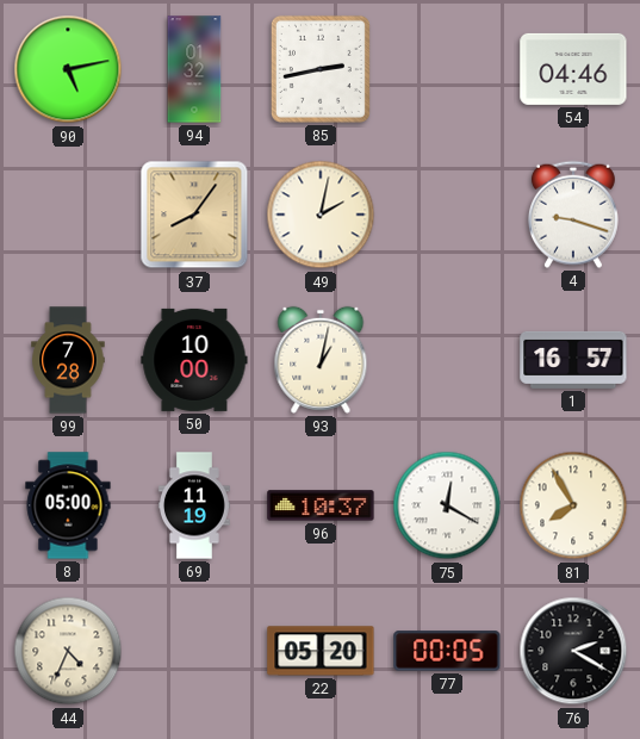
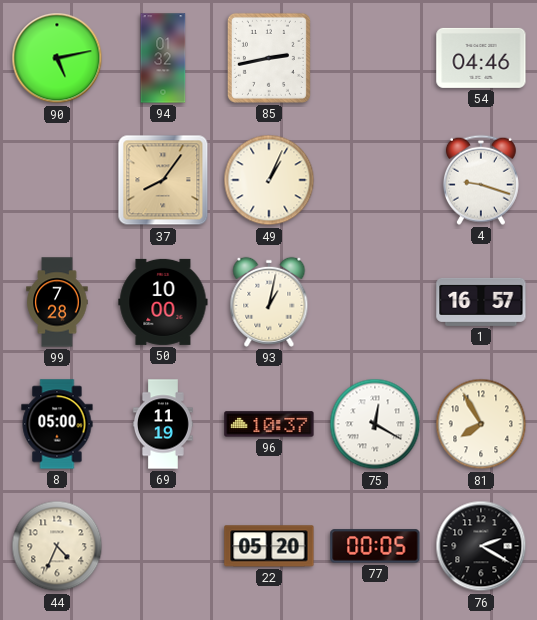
49: 2:02 -> 1:04
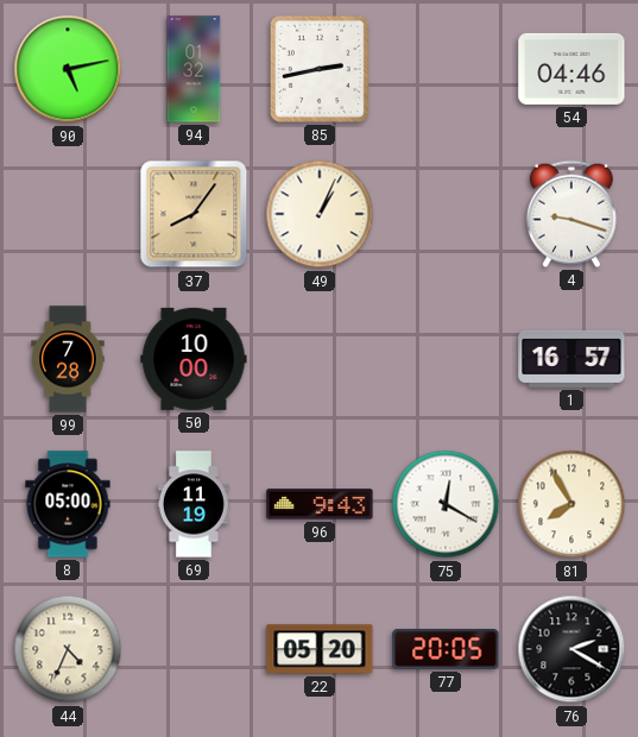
93: 1:02 -> none
96: 10:37 -> 9:43
77: 00:05 -> 20:05
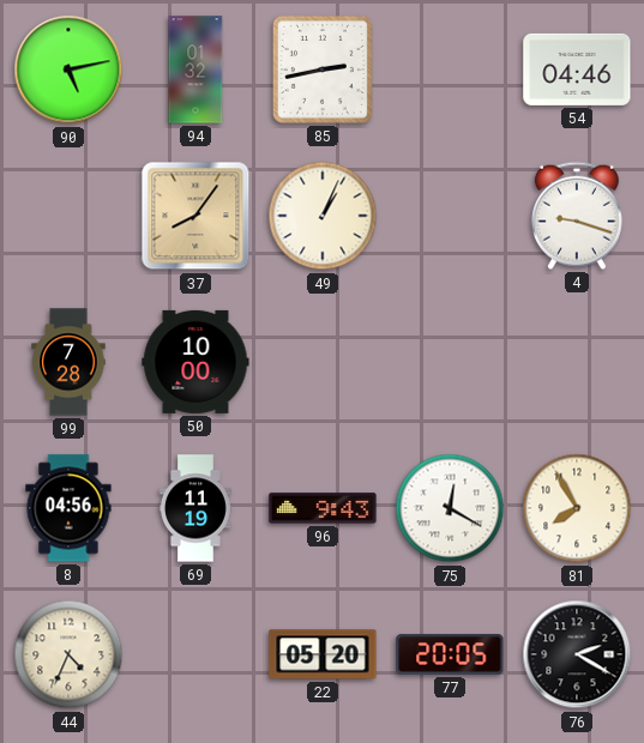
1: 16:57 -> none
8: 05:00 -> 04:56
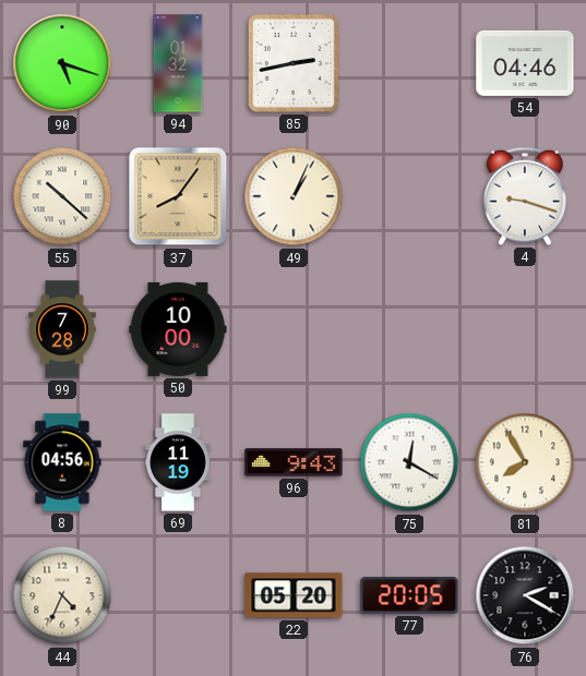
90: 5:13 -> 5:18
55: none -> 10:22
